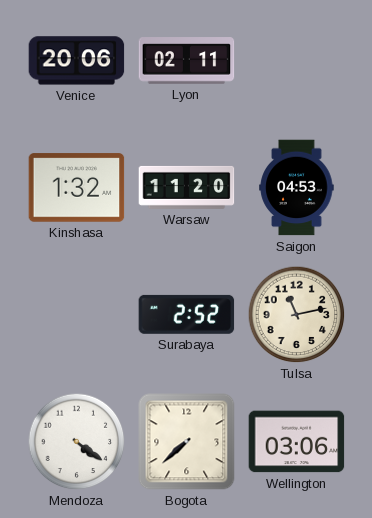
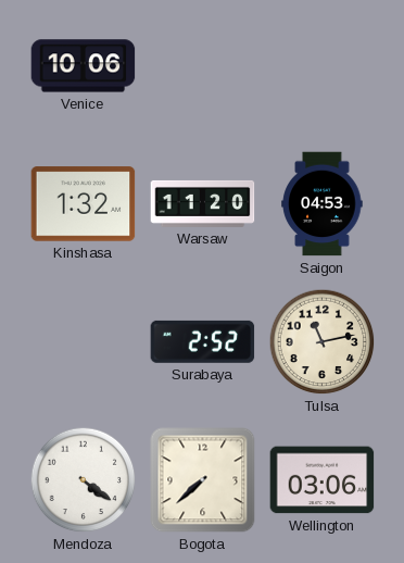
Venice: 20:06 -> 10:06
Lyon: 02:11 -> none
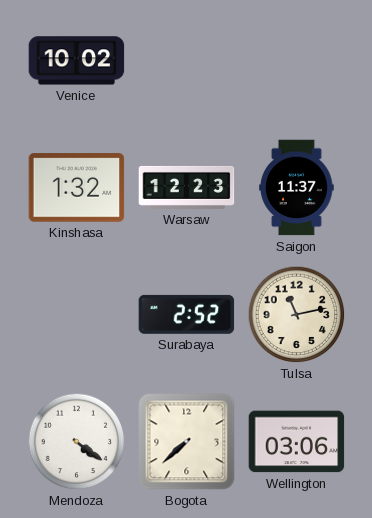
Venice: 10:06 -> 10:02
Warsaw: 11:20 -> 12:23
Saigon: 04:53 -> 11:37
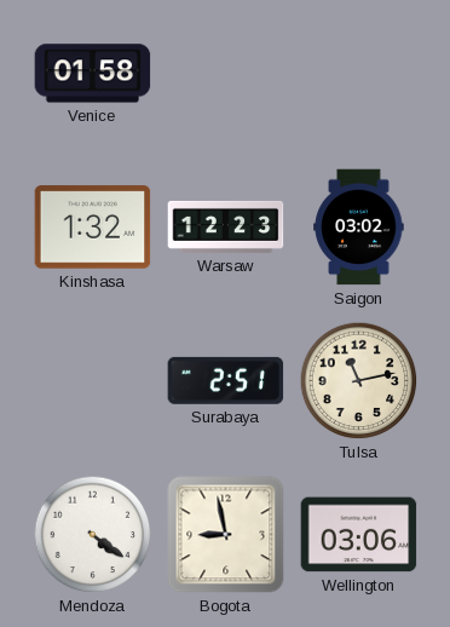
Venice: 10:02 -> 01:58
Saigon: 11:37 -> 03:02
Surabaya: 2:52 -> 2:51
Bogota: 7:38 -> 8:58
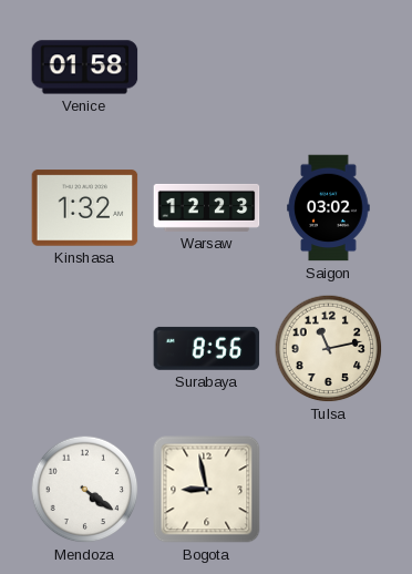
Surabaya: 2:51 -> 8:56
Wellington: 03:06 -> none
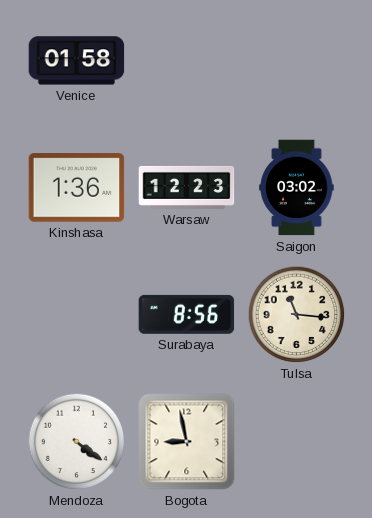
Kinshasa: 1:32 -> 1:36
Tulsa: 11:13 -> 11:16
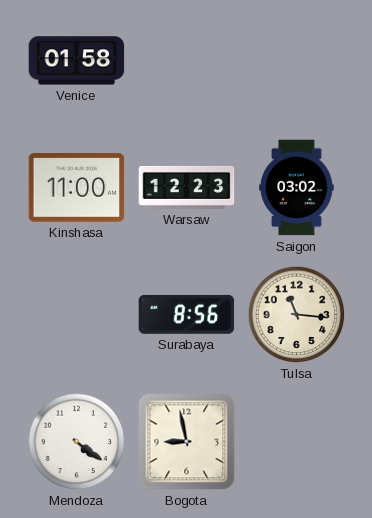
Kinshasa: 1:36 -> 11:00
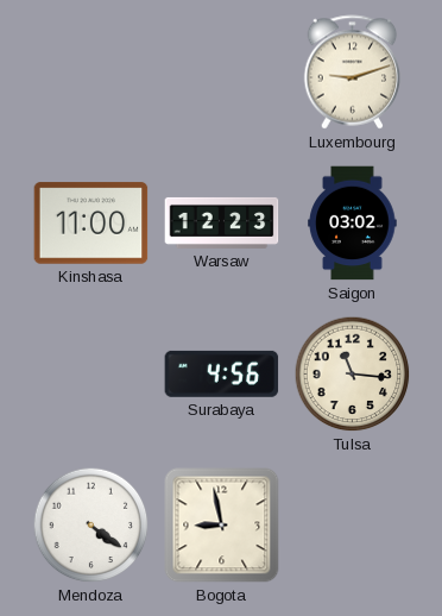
Venice: 01:58 -> none
Luxembourg: none -> 9:12
Surabaya: 8:56 -> 4:56
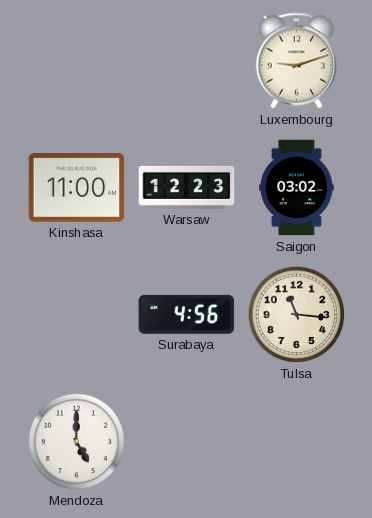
Mendoza: 4:21 -> 5:00
Bogota: 8:58 -> none
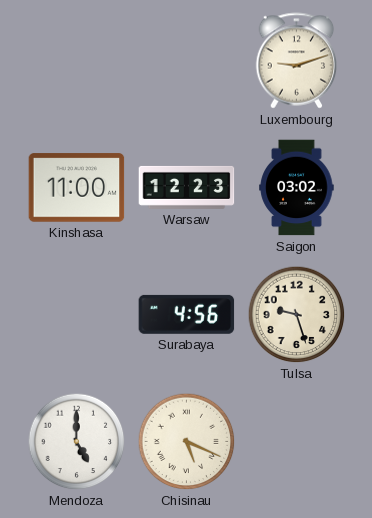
Tulsa: 11:16 -> 9:27
Chisinau: none -> 5:19
